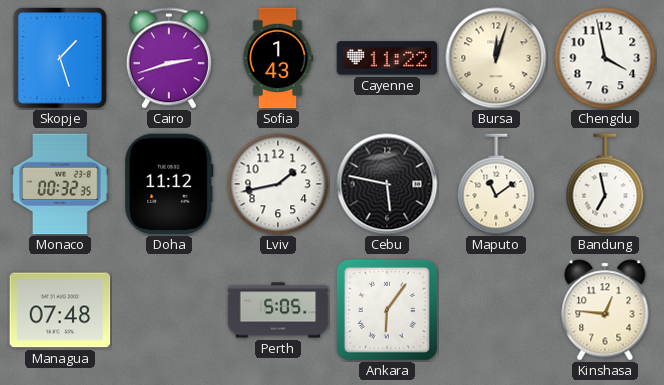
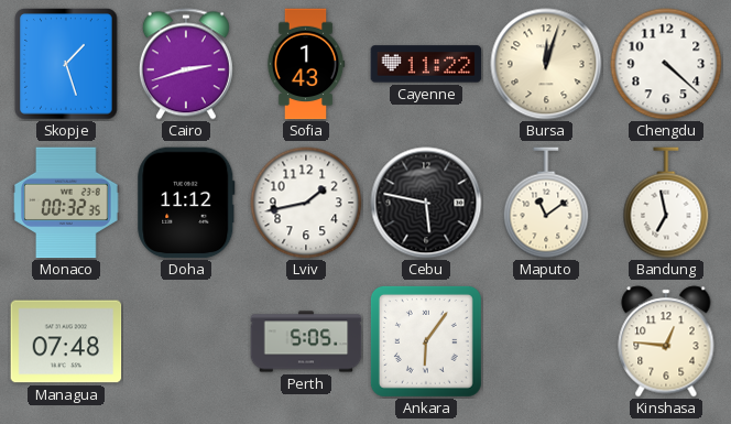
Chengdu: 3:58 -> 4:22
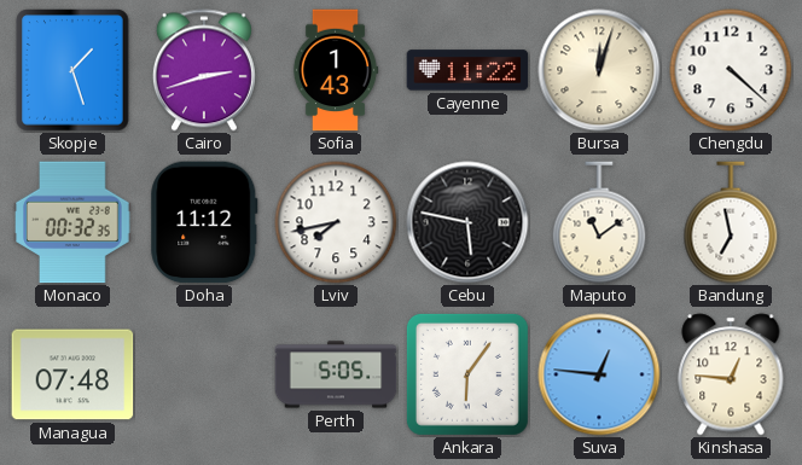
Lviv: 1:43 -> 7:43
Suva: none -> 12:46
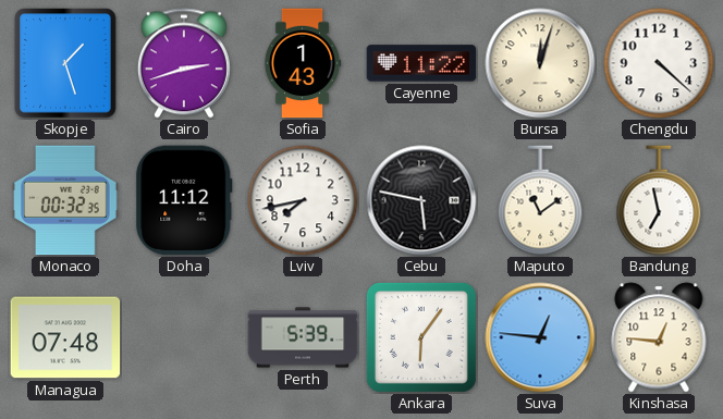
Perth: 5:05 -> 5:39
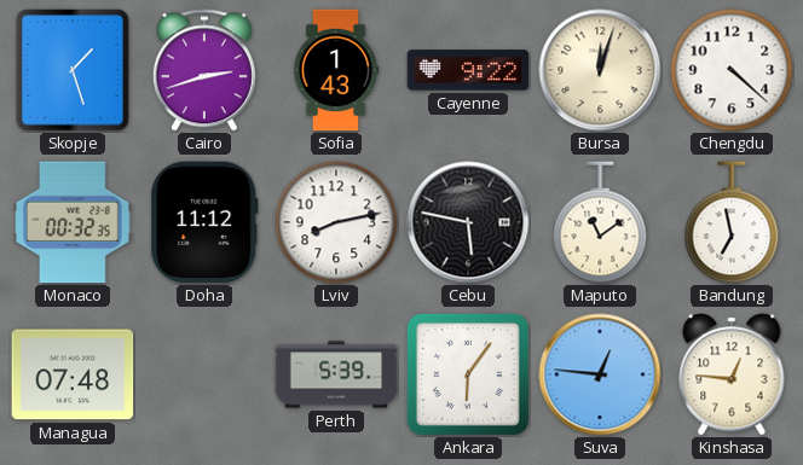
Cayenne: 11:22 -> 9:22
Lviv: 7:43 -> 8:13
